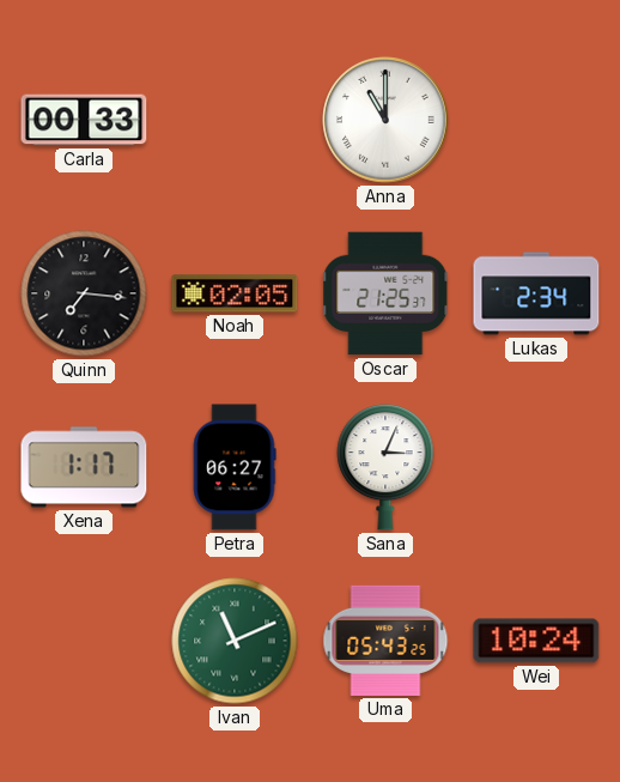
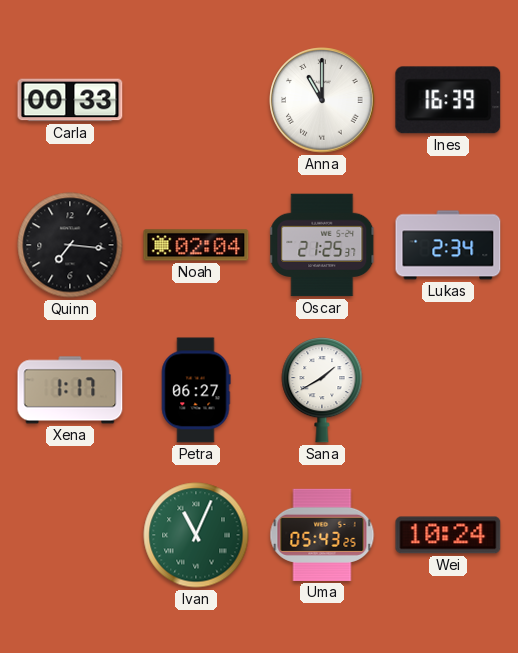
Ines: none -> 16:39
Noah: 02:05 -> 02:04
Sana: 3:04 -> 1:40
Ivan: 11:11 -> 11:04
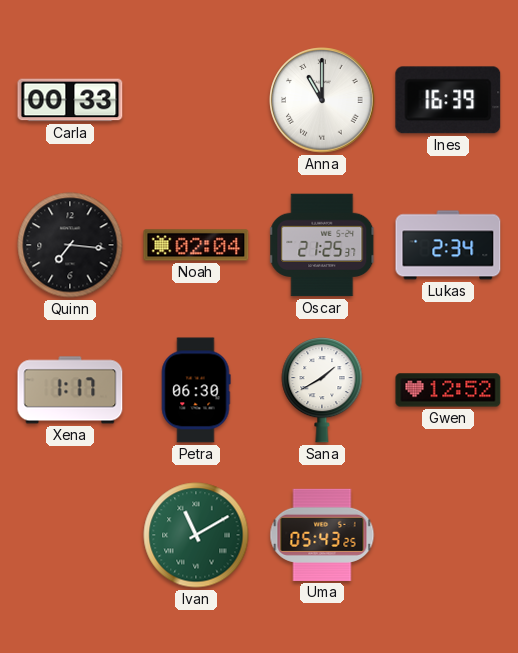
Petra: 06:27 -> 06:30
Gwen: none -> 12:52
Ivan: 11:04 -> 11:10
Wei: 10:24 -> none
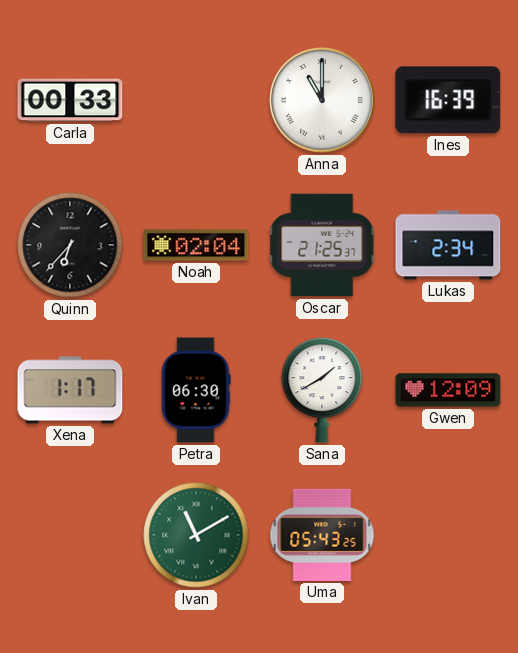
Quinn: 7:16 -> 6:37
Gwen: 12:52 -> 12:09
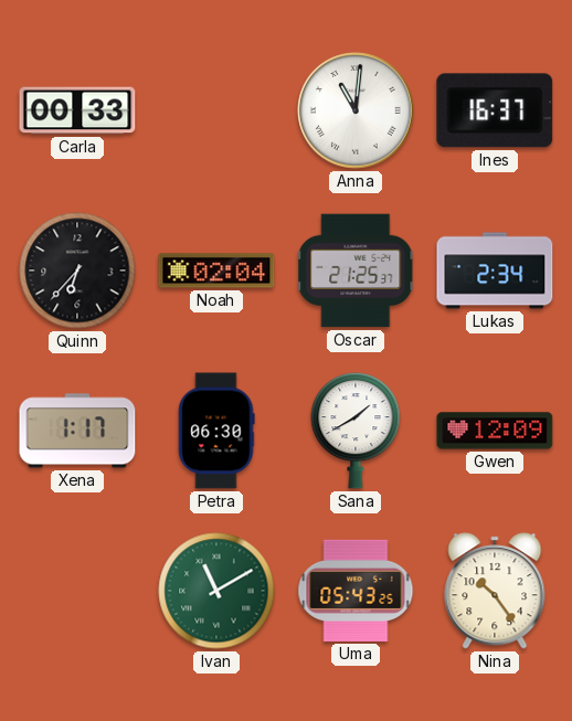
Anna: 11:00 -> 11:01
Ines: 16:39 -> 16:37
Nina: none -> 10:24
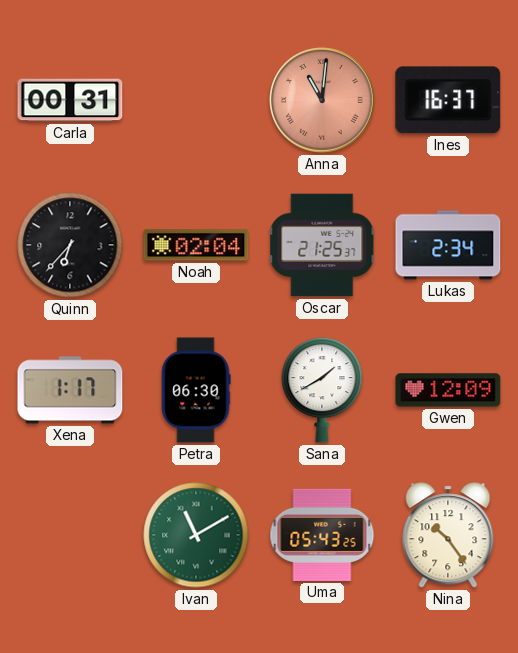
Carla: 00:33 -> 00:31
Anna dial: white -> salmon
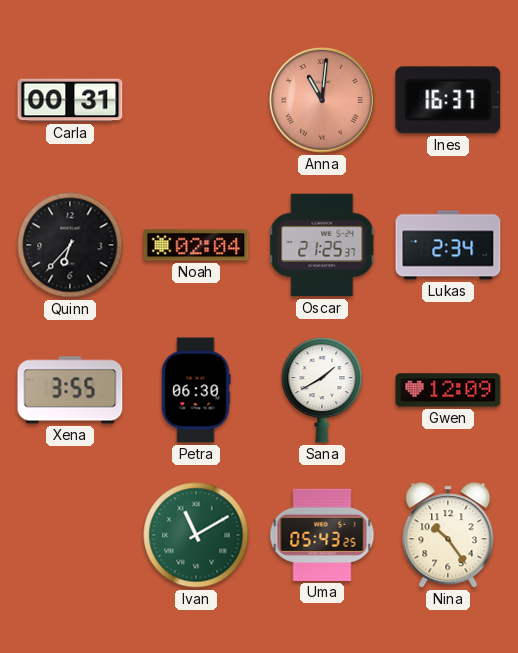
Xena: 1:17 -> 3:55
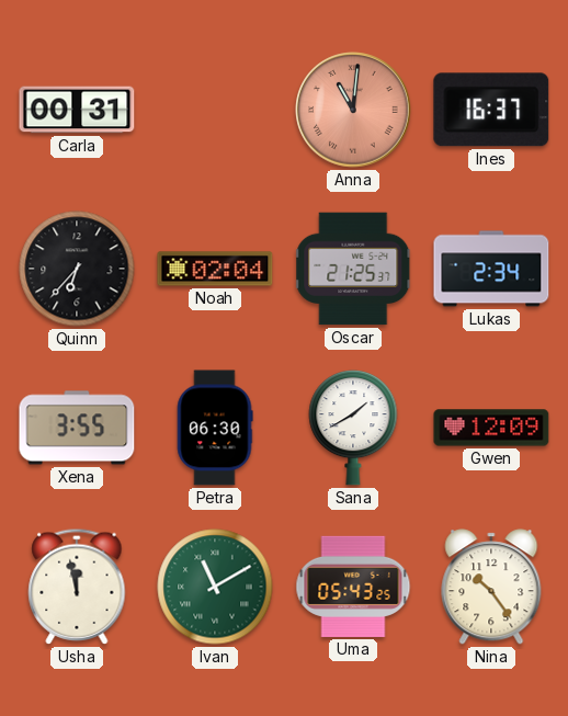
Usha: none -> 11:58
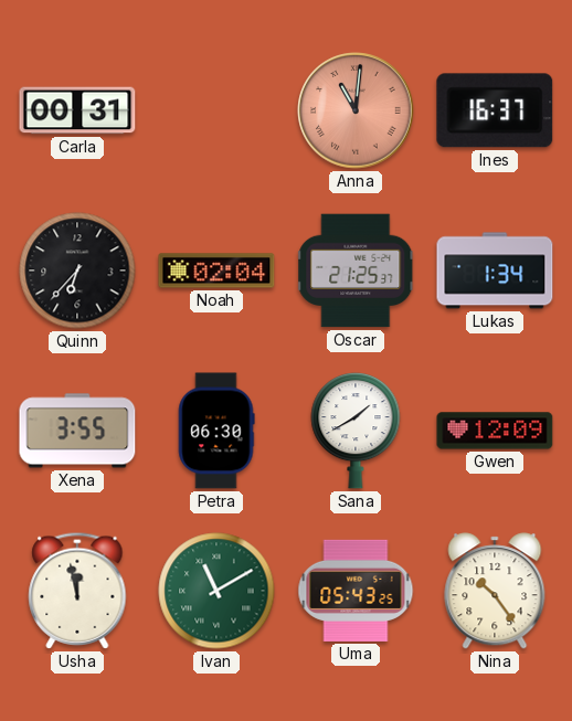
Lukas: 2:34 -> 1:34
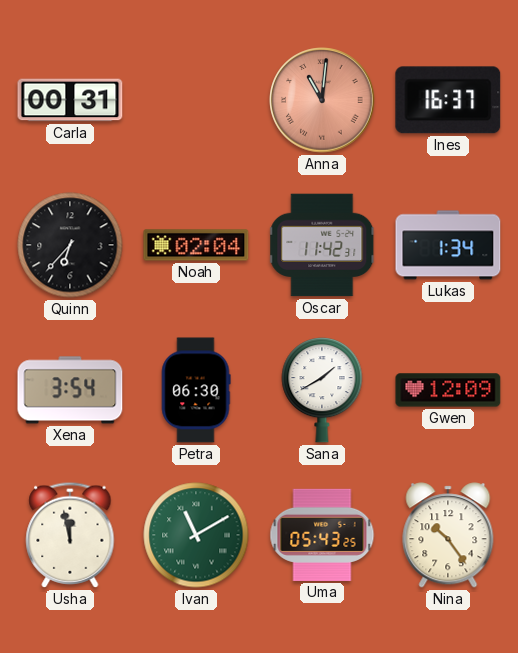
Oscar: 21:25 -> 11:42
Xena: 3:55 -> 3:54
